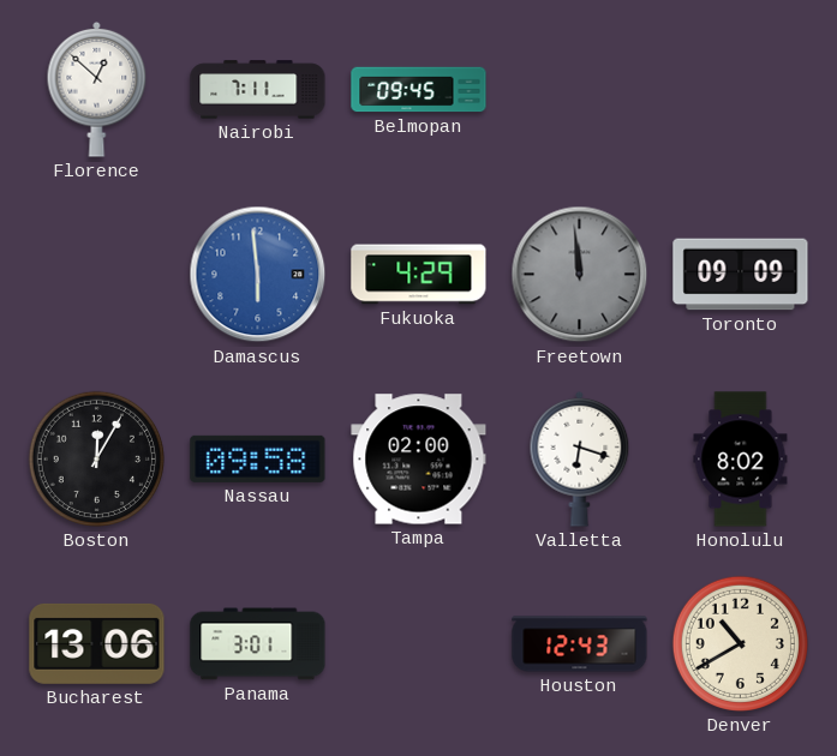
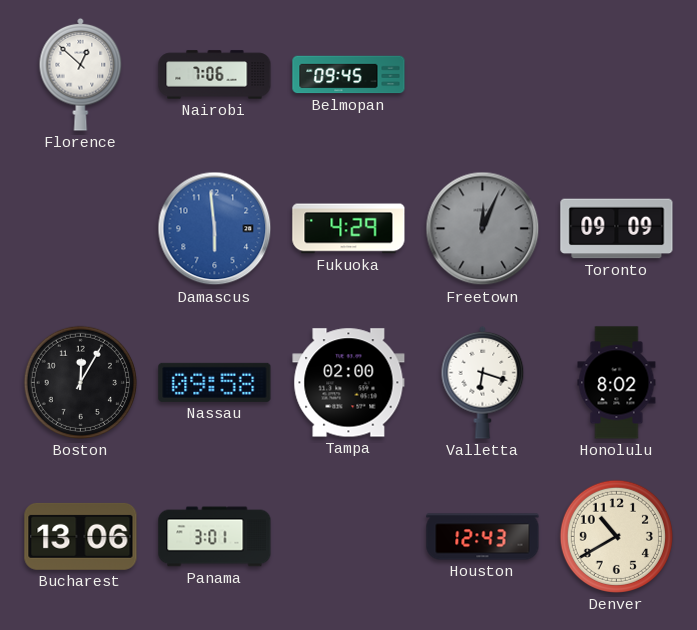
Nairobi: 7:11 -> 7:06
Freetown: 11:59 -> 12:04
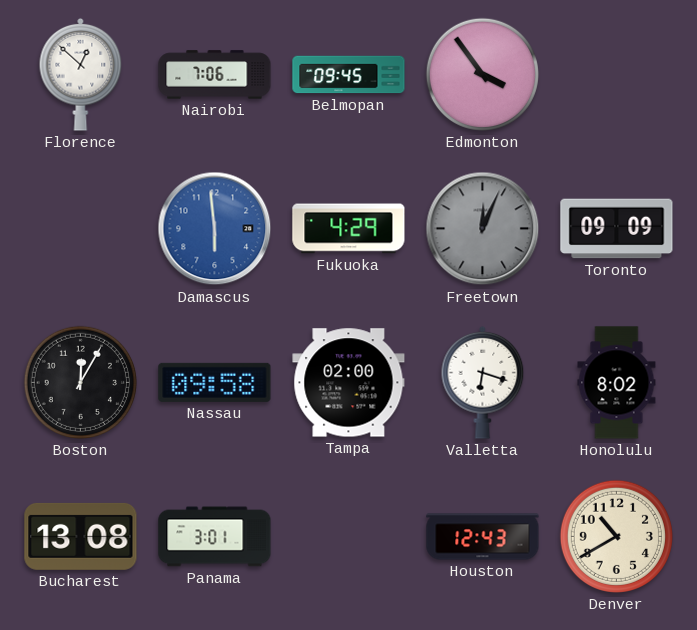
Edmonton: none -> 3:54
Bucharest: 13:06 -> 13:08
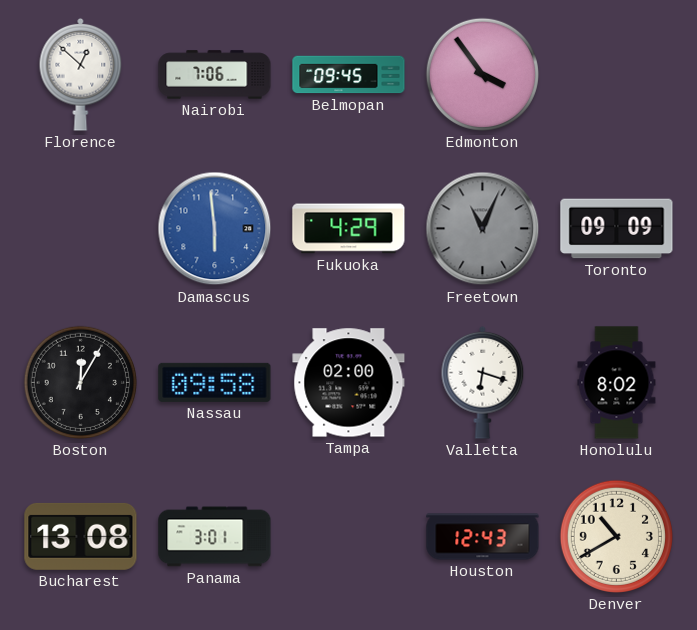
Freetown: 12:04 -> 11:04
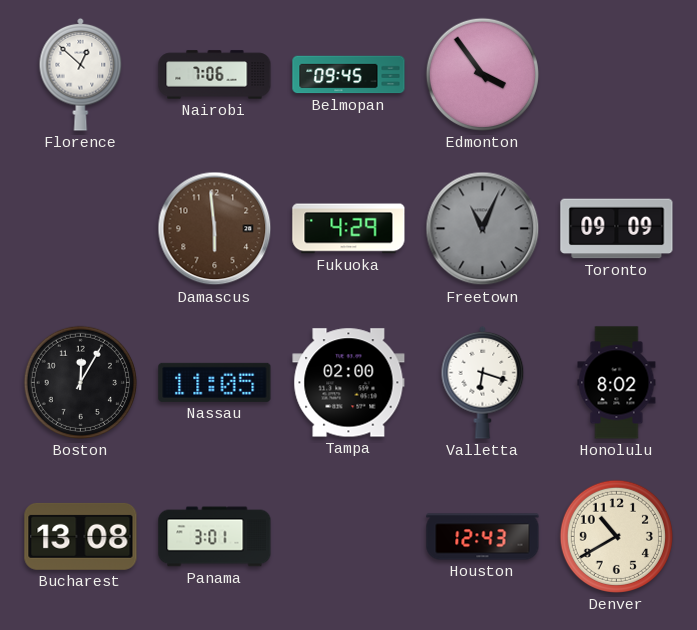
Damascus dial: blue -> brown
Nassau: 09:58 -> 11:05
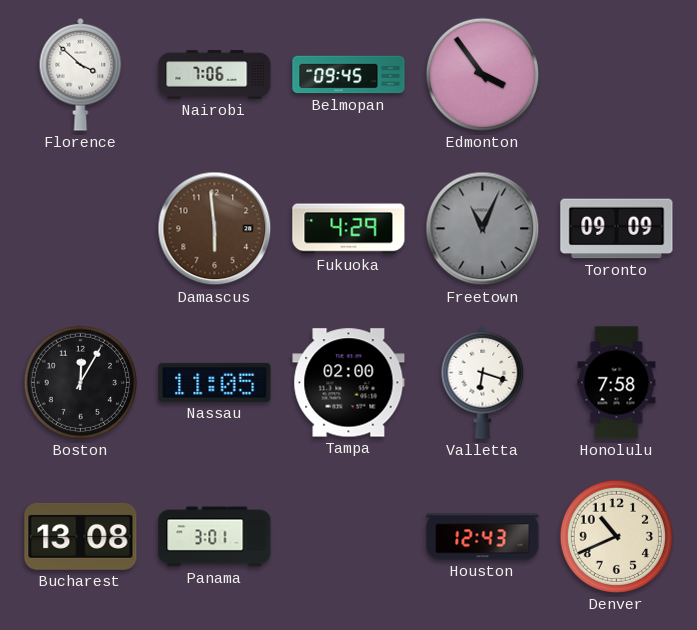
Florence: 12:52 -> 3:52
Honolulu: 8:02 -> 7:58
Denver: 10:40 -> 10:41
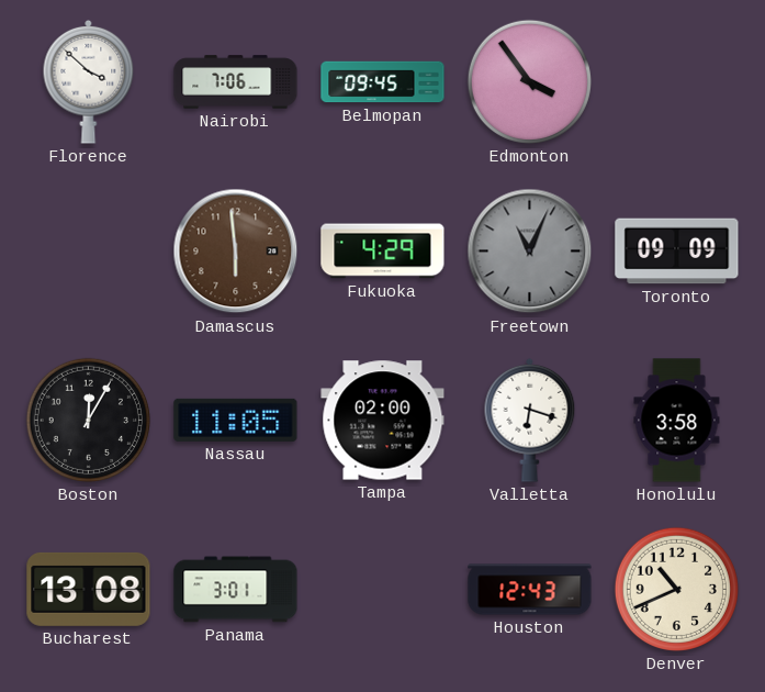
Honolulu: 7:58 -> 3:58
